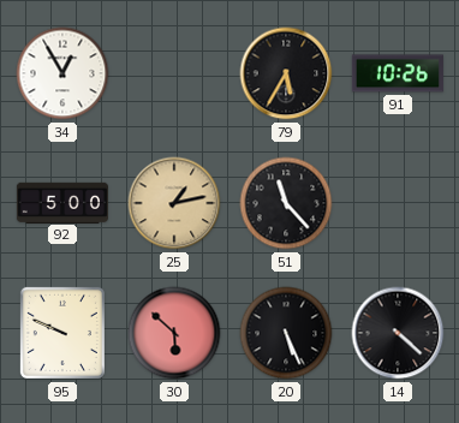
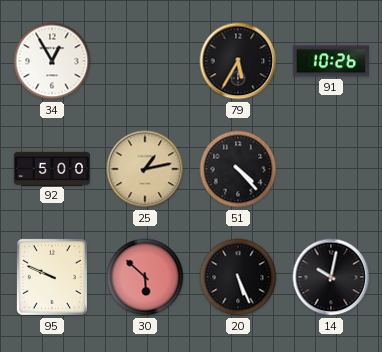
51: 11:23 -> 4:23
14: 4:22 -> 10:02
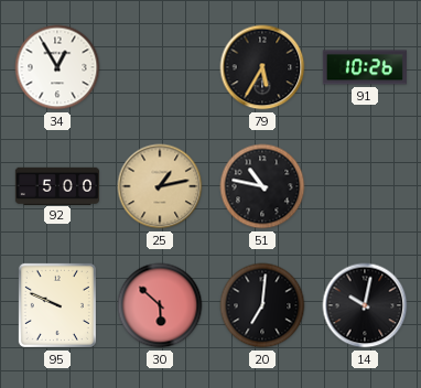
51: 4:23 -> 10:47
20: 5:26 -> 7:01
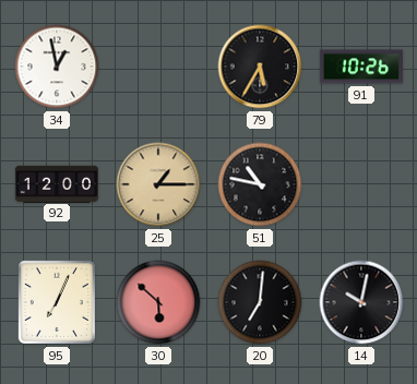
34: 12:55 -> 12:58
92: 5:00 -> 12:00
25: 1:13 -> 1:15
95: 9:49 -> 7:04
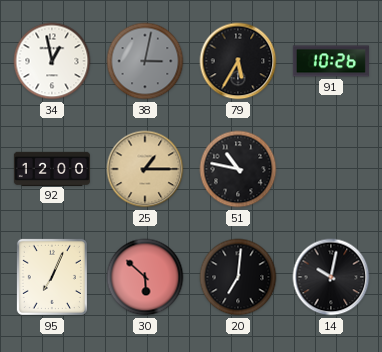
38: none -> 3:02
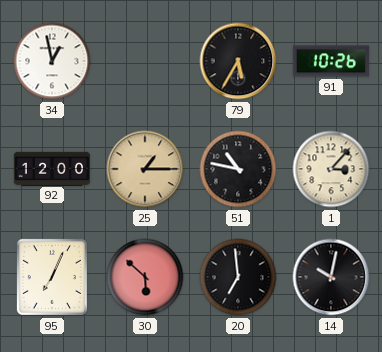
38: 3:02 -> none
1: none -> 3:07
20: 7:01 -> 6:59
